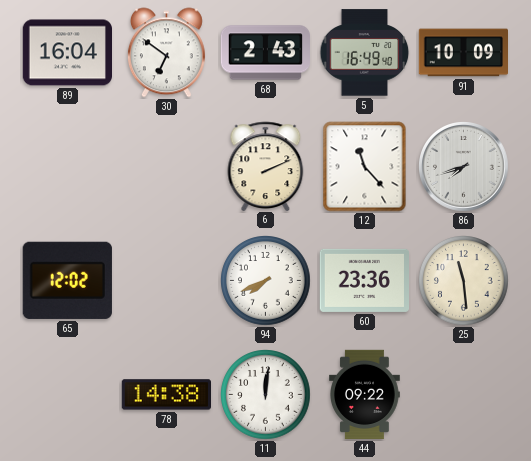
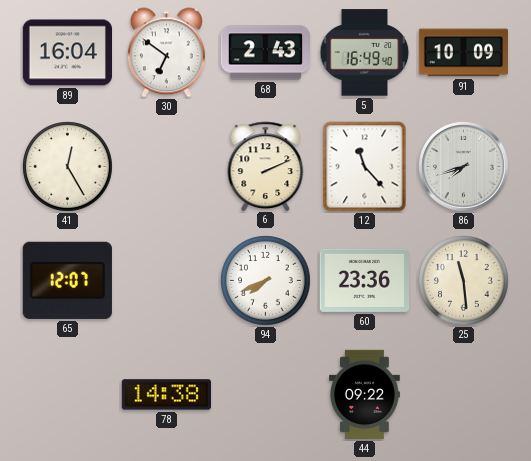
41: none -> 12:25
65: 12:02 -> 12:07
11: 12:01 -> none
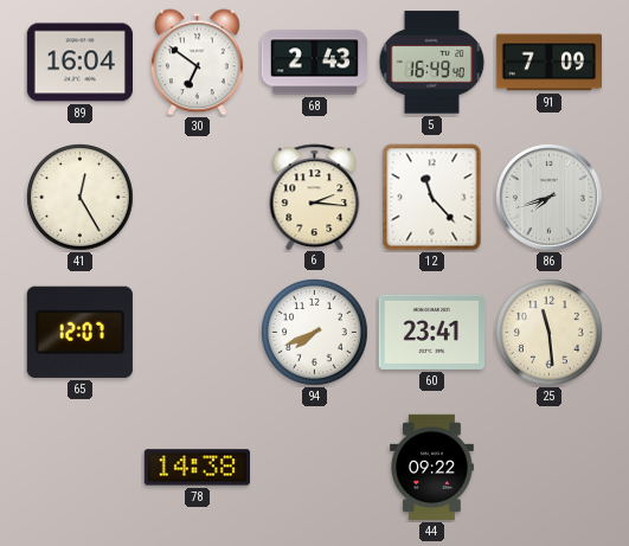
91: 10:09 -> 7:09
6: 2:11 -> 2:16
60: 23:36 -> 23:41
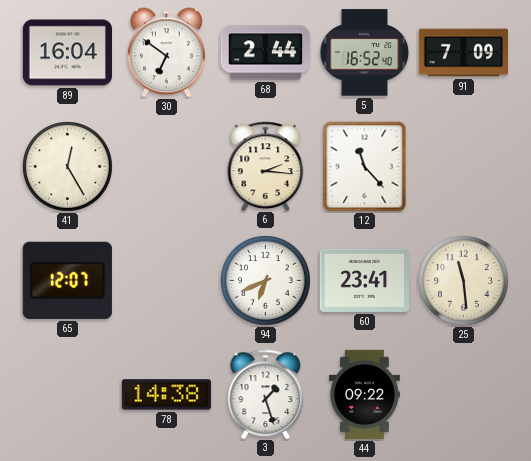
68: 2:43 -> 2:44
5: 16:49 -> 16:52
86: 7:42 -> none
94: 7:41 -> 6:41
3: none -> 1:27
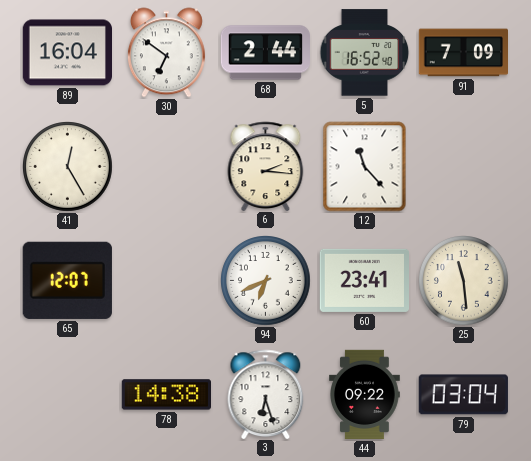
3: 1:27 -> 6:27
79: none -> 03:04
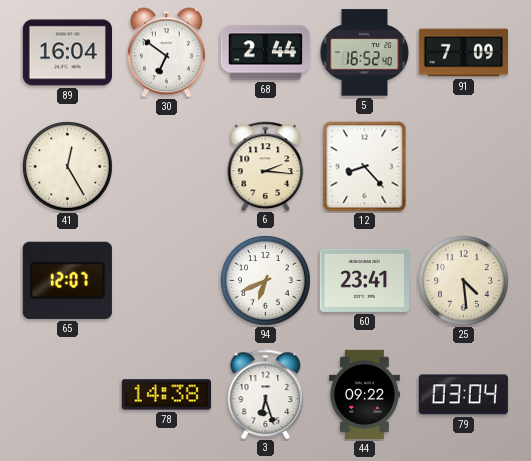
12: 11:23 -> 8:23
25: 11:29 -> 4:29
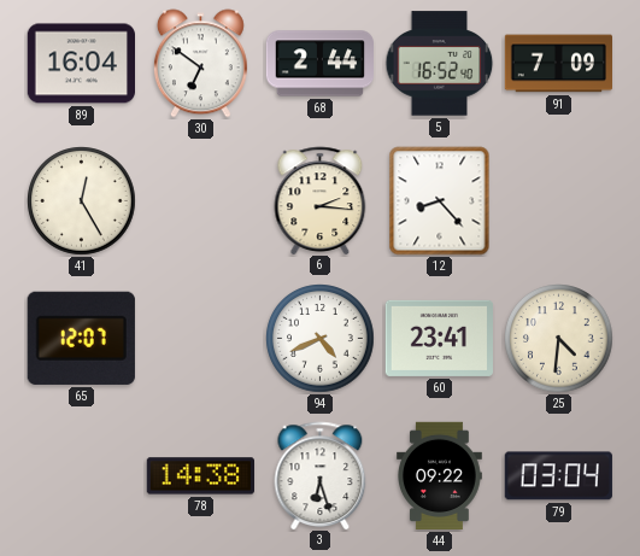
94: 6:41 -> 4:41
25: 4:29 -> 4:31
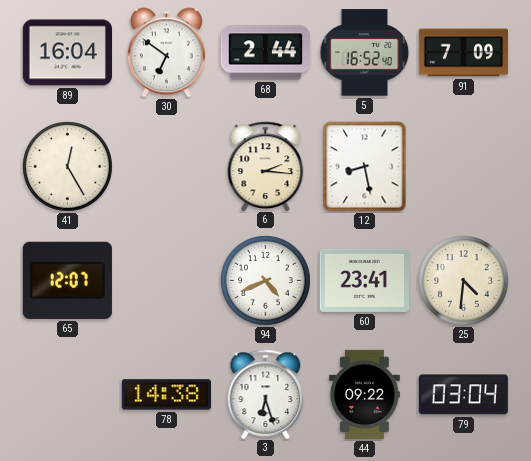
12: 8:23 -> 8:28
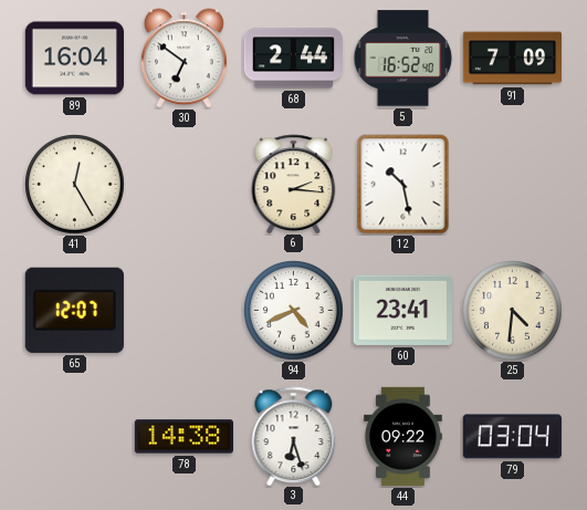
12: 8:28 -> 10:28
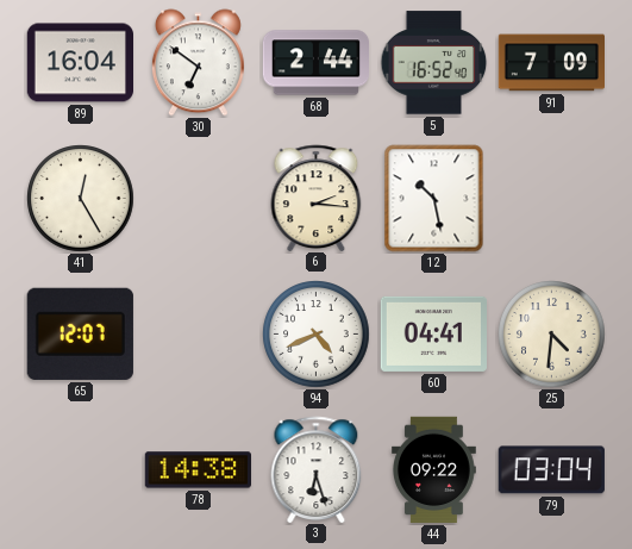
60: 23:41 -> 04:41
